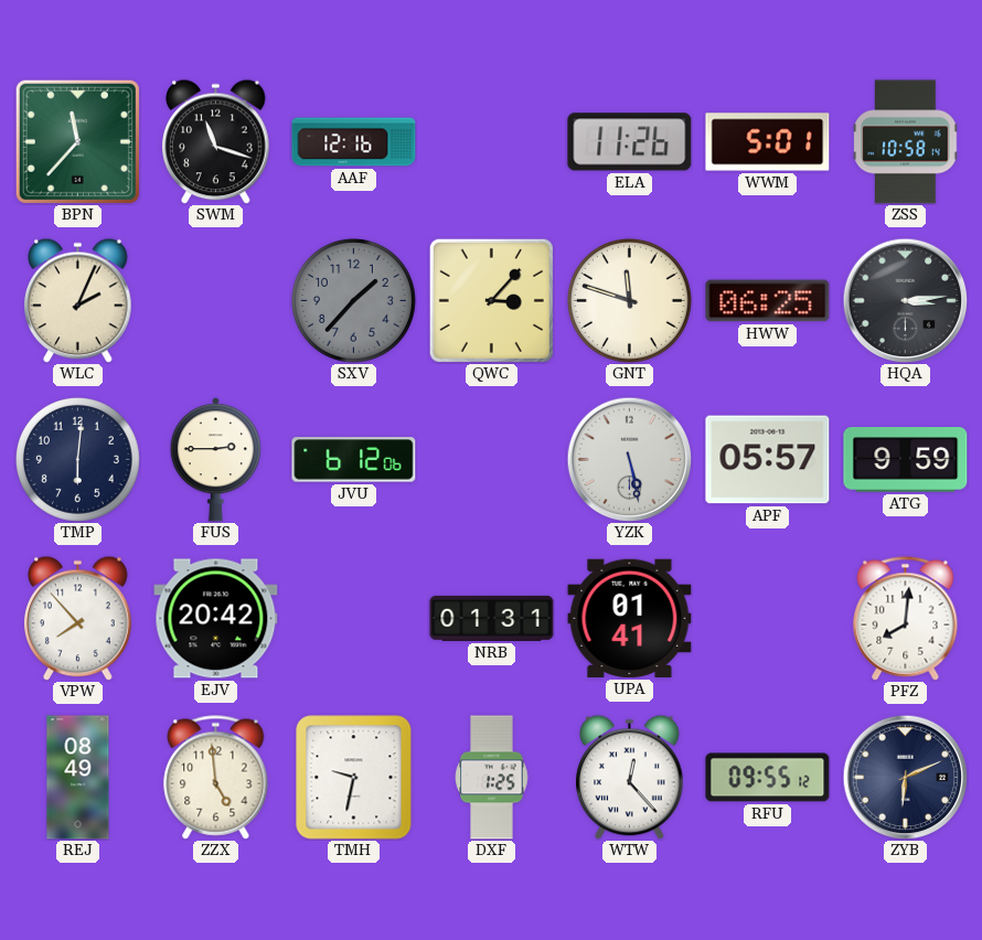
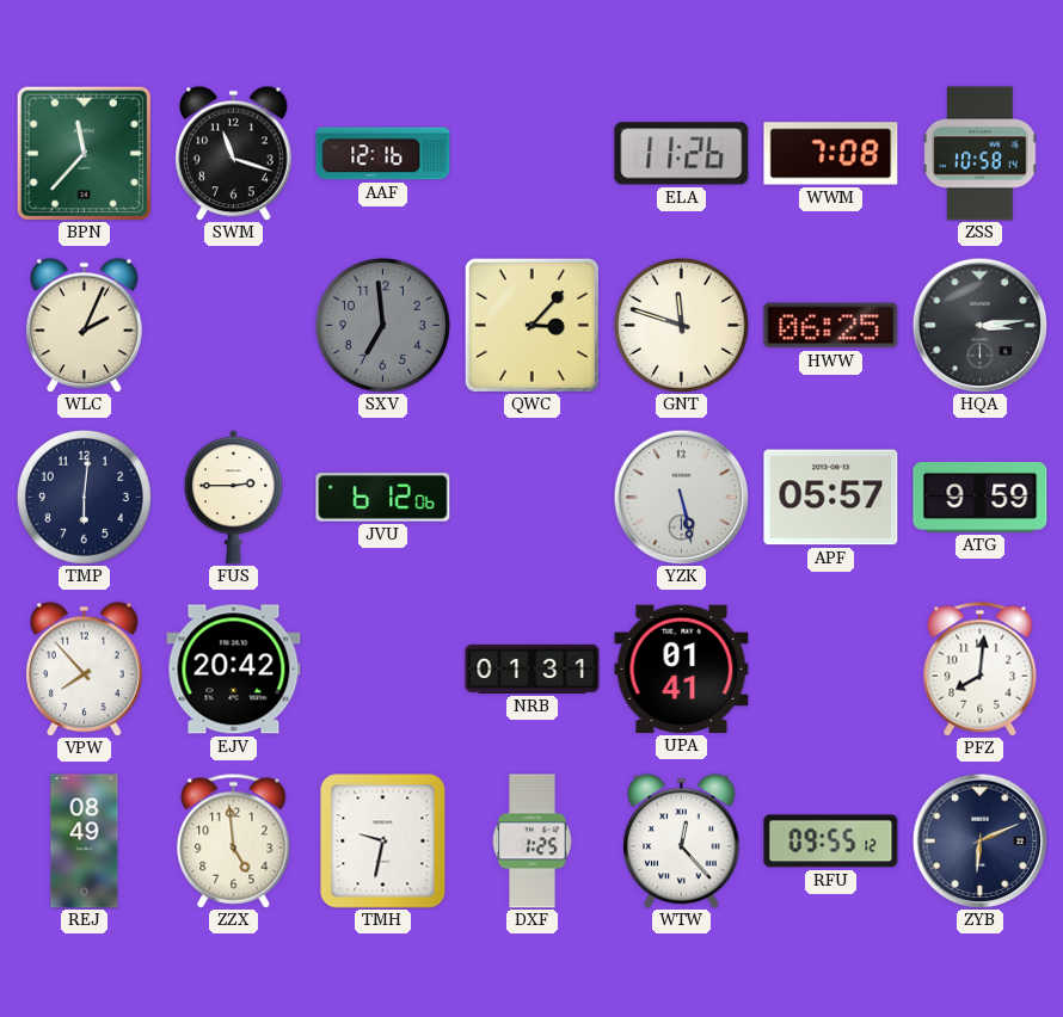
WWM: 5:01 -> 7:08
SXV: 1:37 -> 6:59
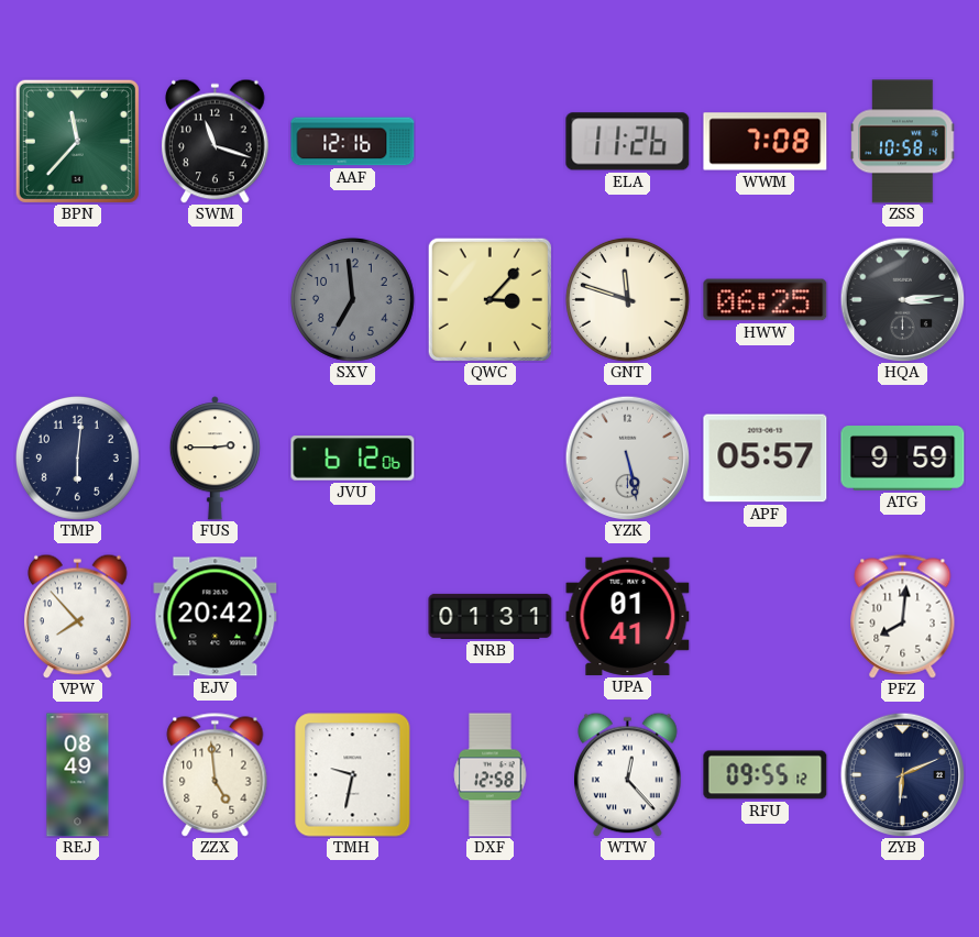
WLC: 2:04 -> none
DXF: 1:25 -> 12:58
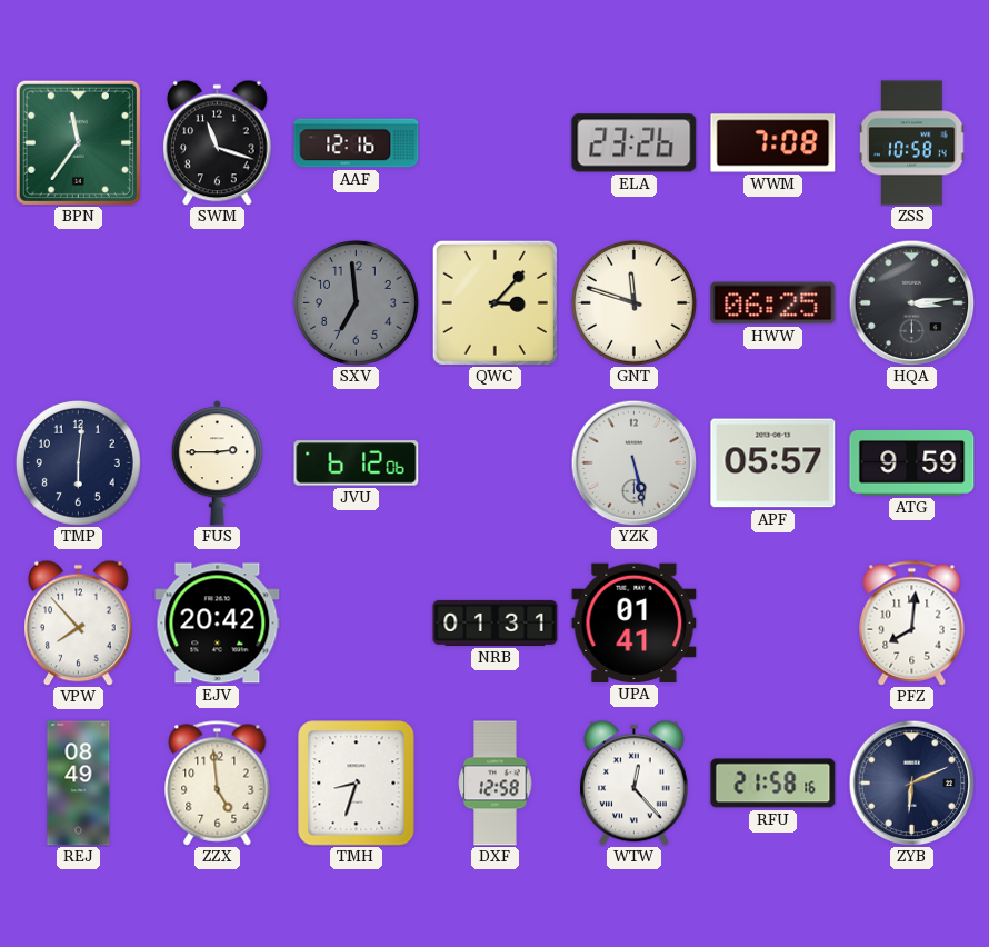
BPN: 11:37 -> 11:36
ELA: 11:26 -> 23:26
TMH: 9:32 -> 8:33
RFU: 09:55 -> 21:58
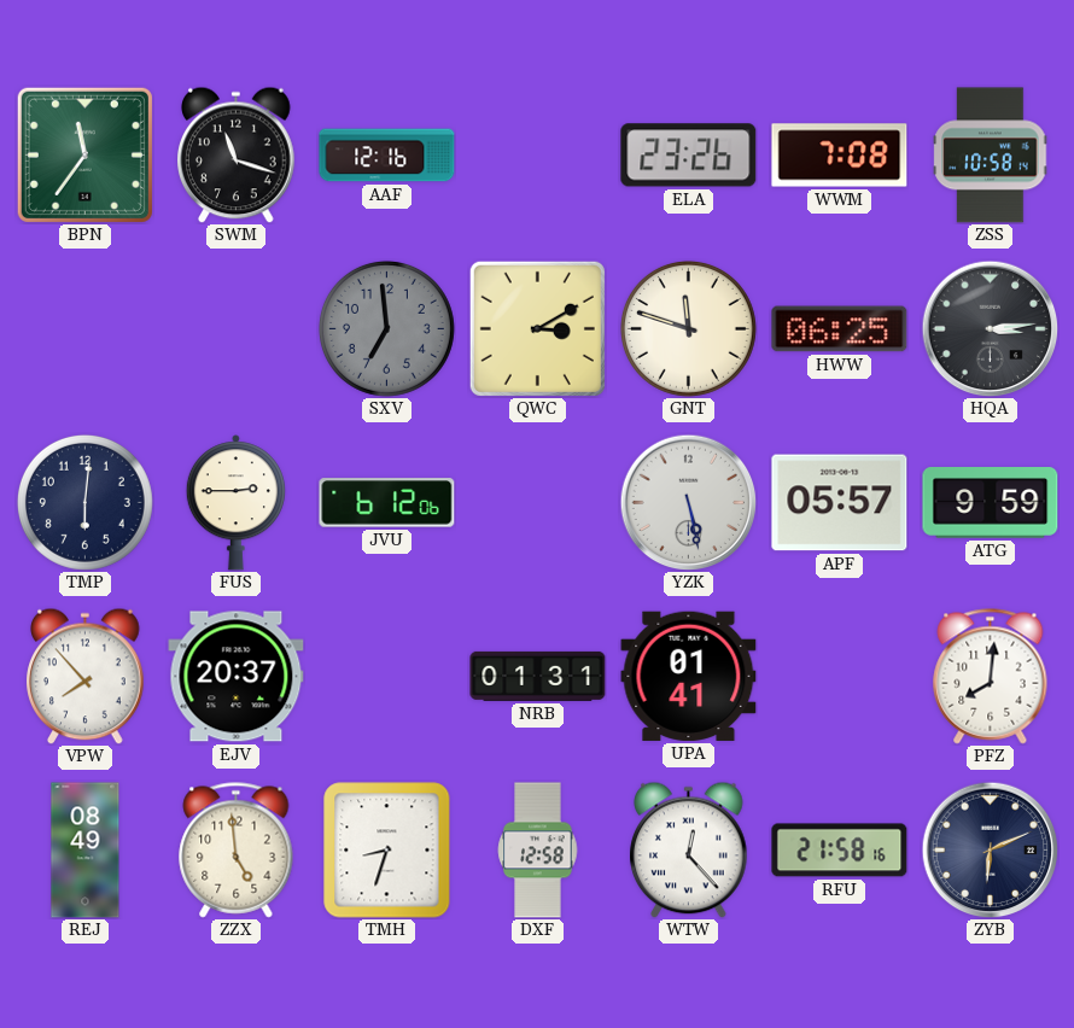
QWC: 3:07 -> 3:10
EJV: 20:42 -> 20:37
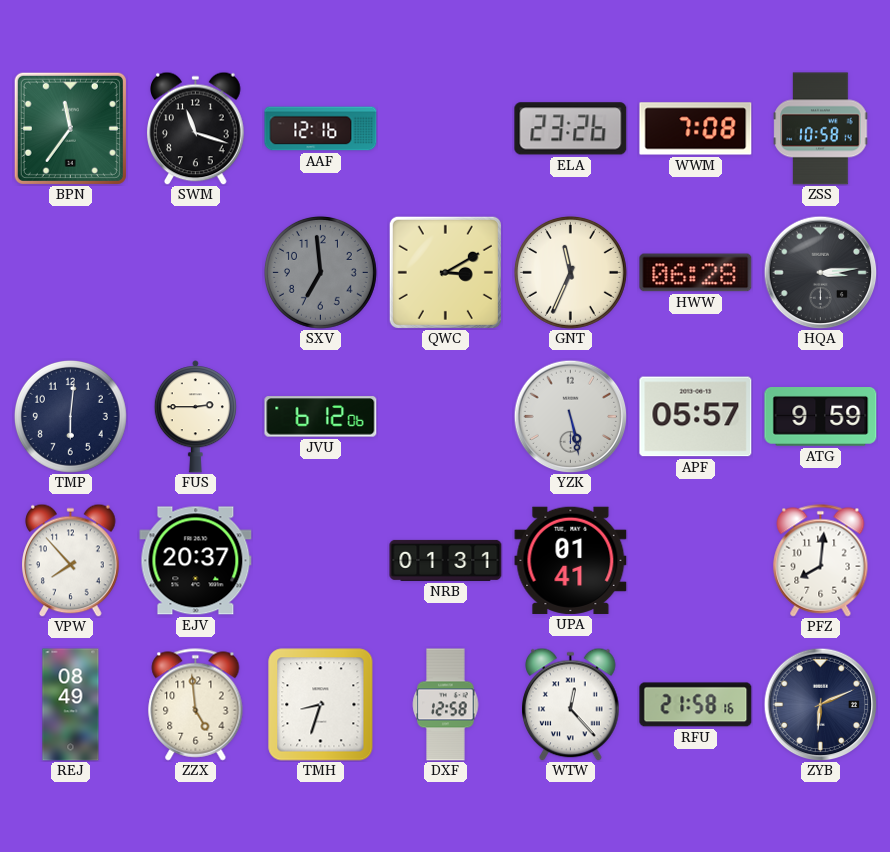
GNT: 11:48 -> 11:34
HWW: 06:25 -> 06:28
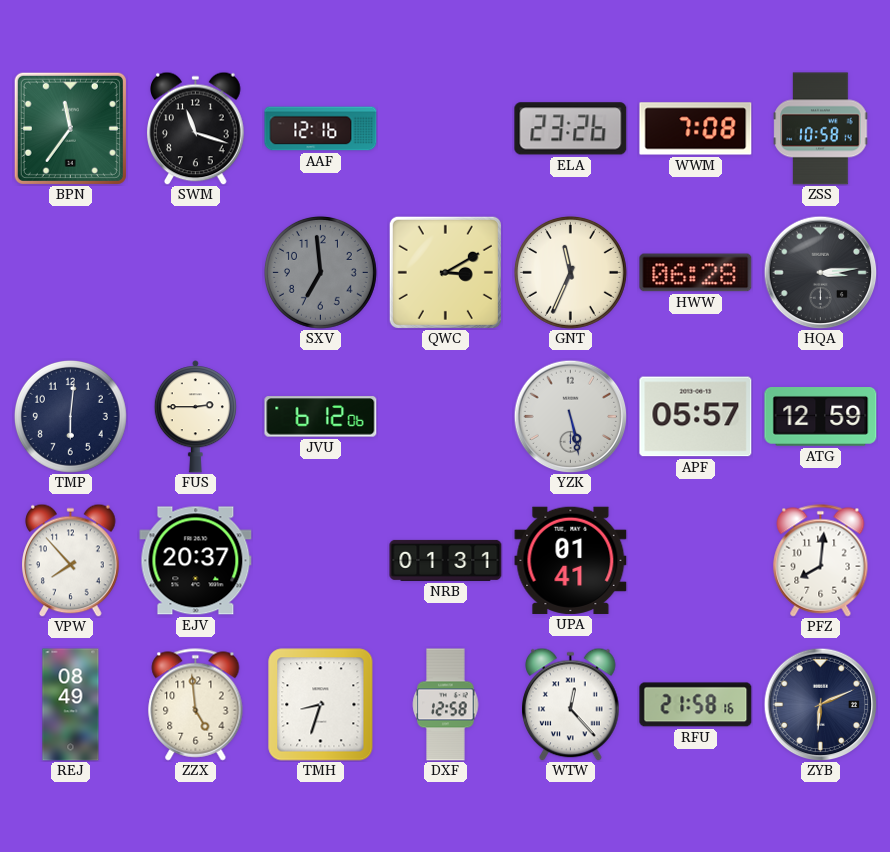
ATG: 9:59 -> 12:59
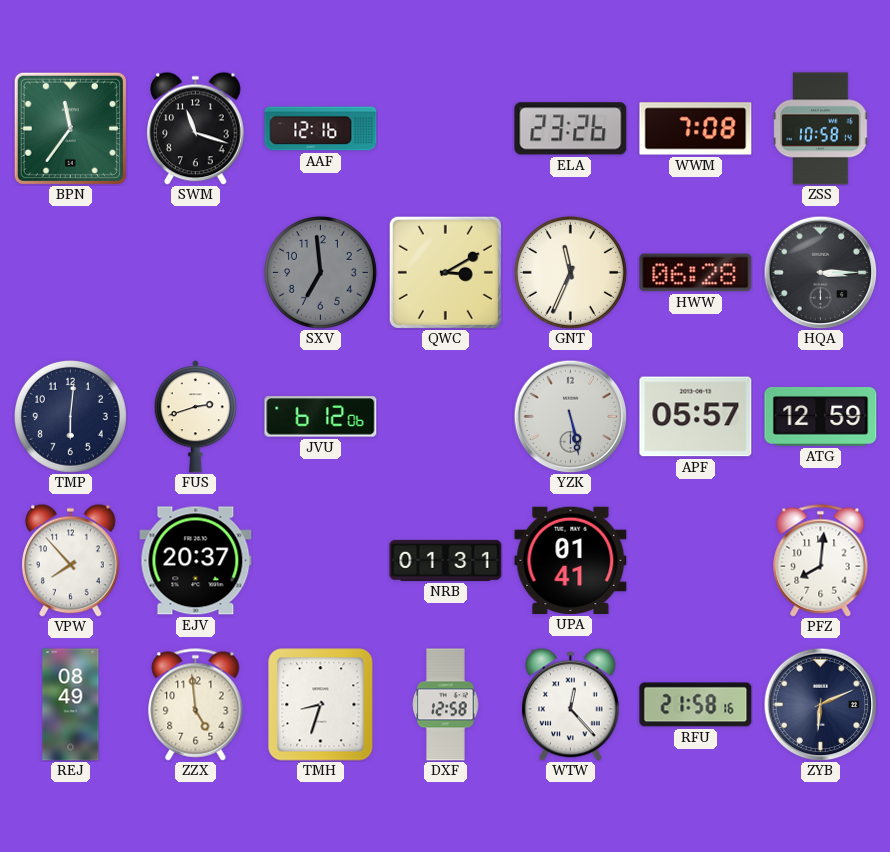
HQA: 3:14 -> 3:15
FUS: 2:45 -> 2:42
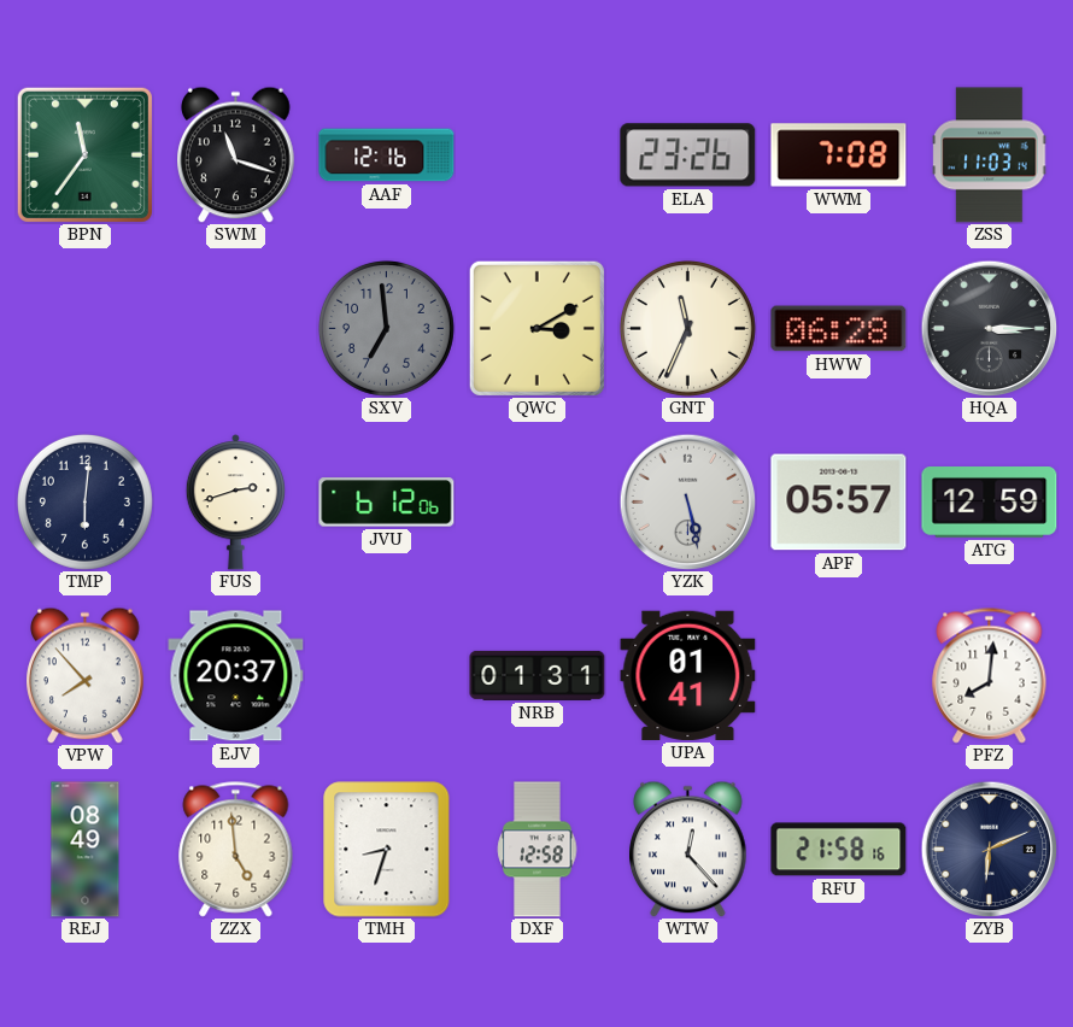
ZSS: 10:58 -> 11:03
